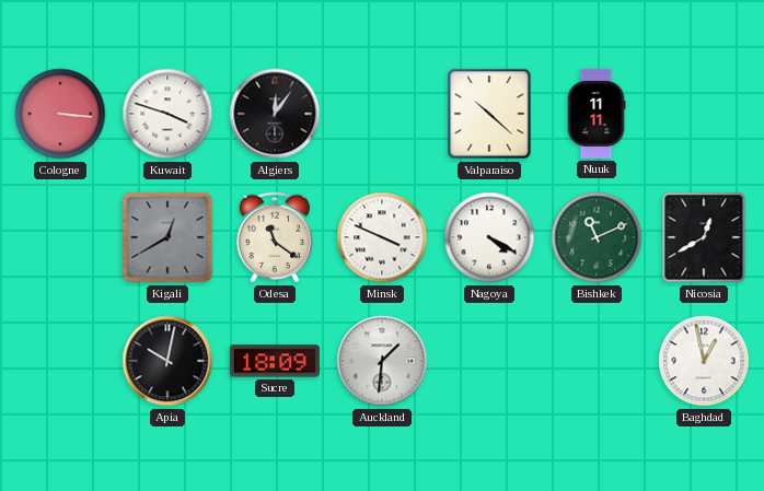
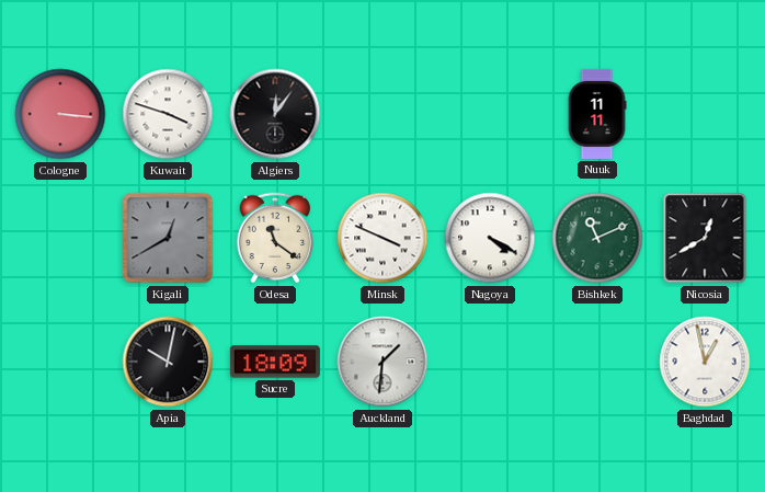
Valparaiso: 10:22 -> none
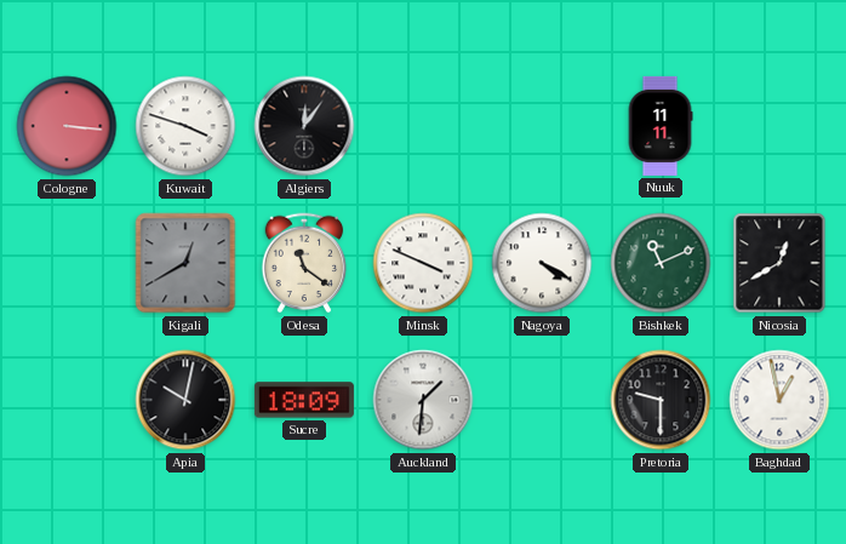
Pretoria: none -> 9:30
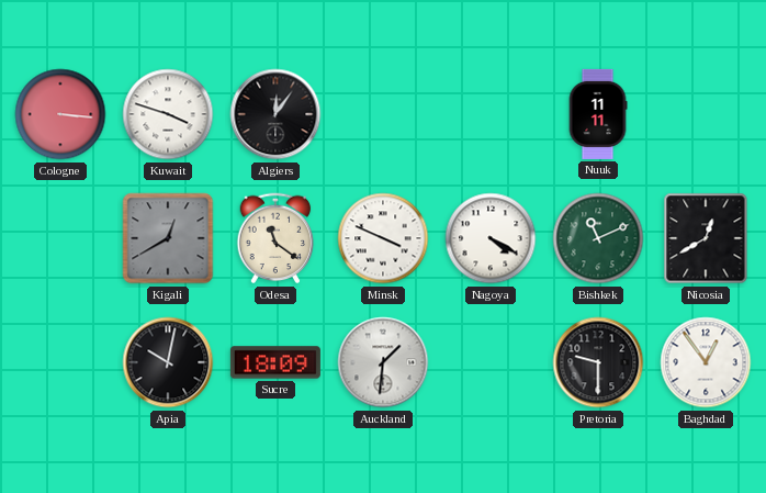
Baghdad: 12:58 -> 12:54
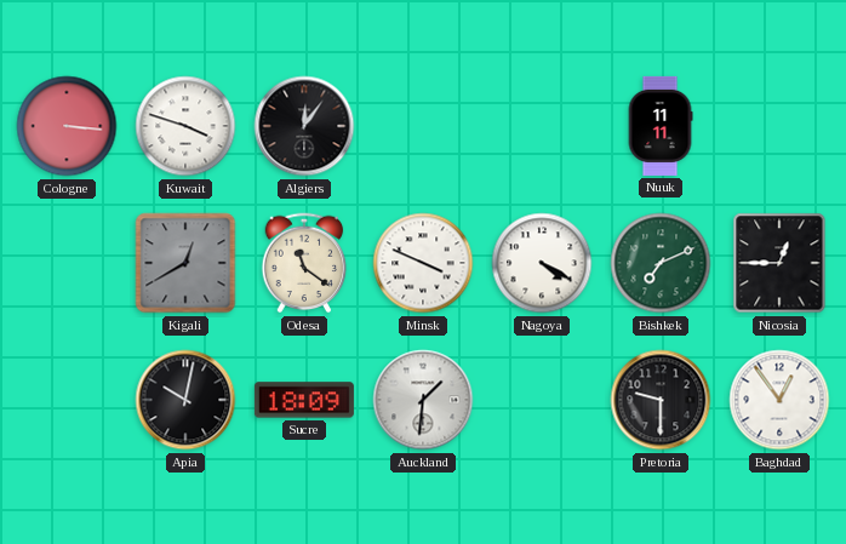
Bishkek: 11:11 -> 7:11
Nicosia: 12:40 -> 12:45
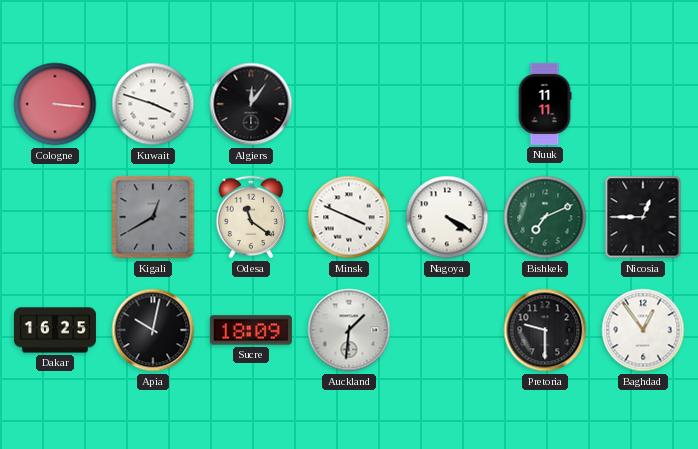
Dakar: none -> 16:25
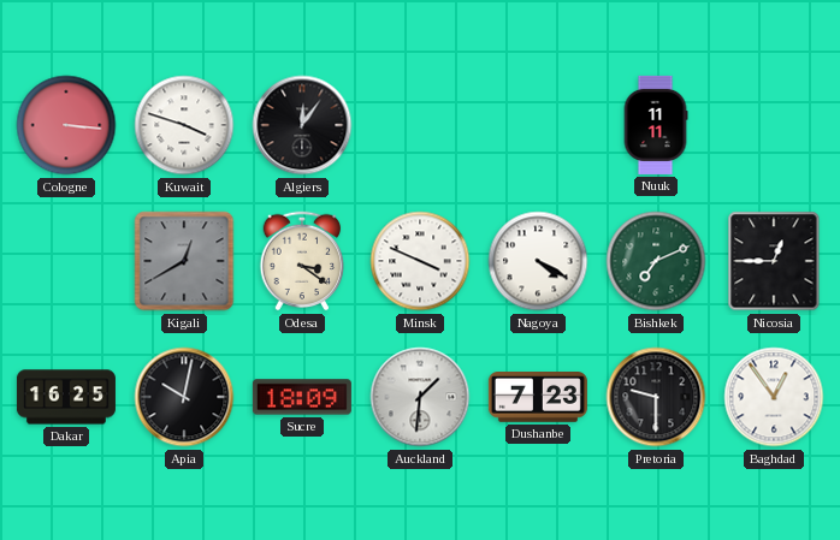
Odesa: 11:21 -> 3:21
Dushanbe: none -> 7:23
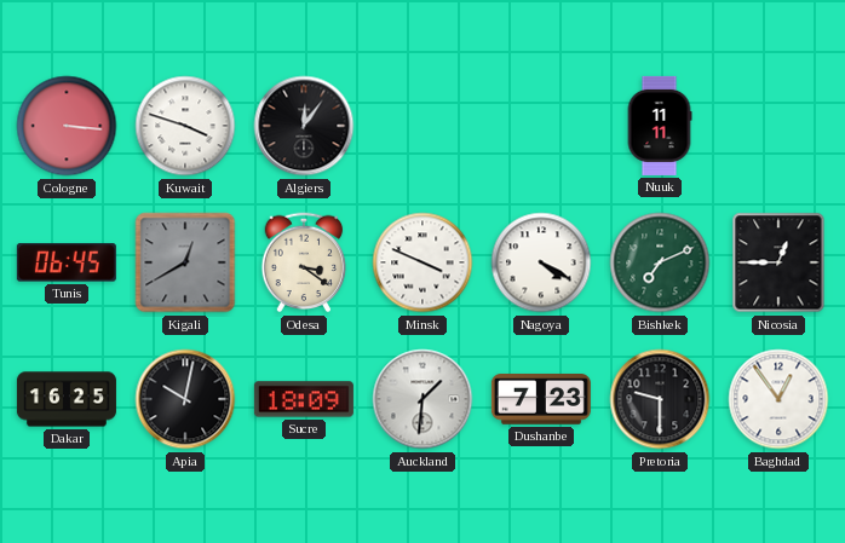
Tunis: none -> 06:45
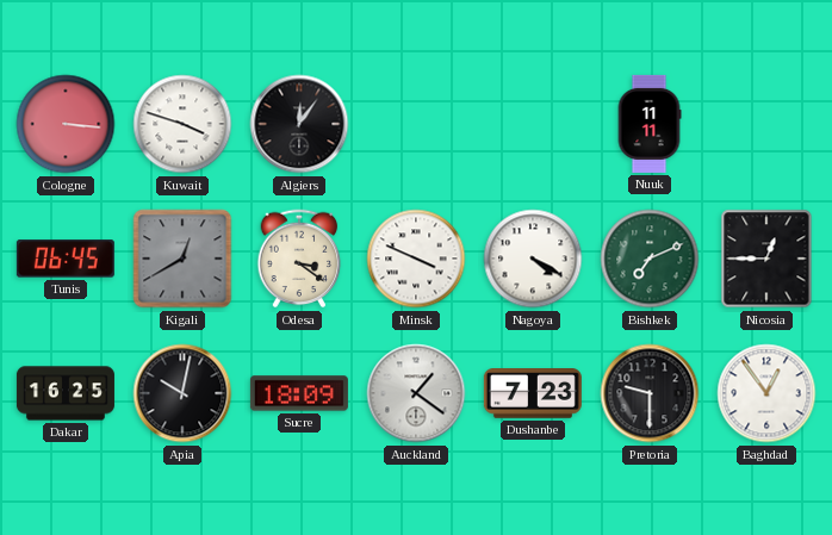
Auckland: 1:31 -> 1:21
